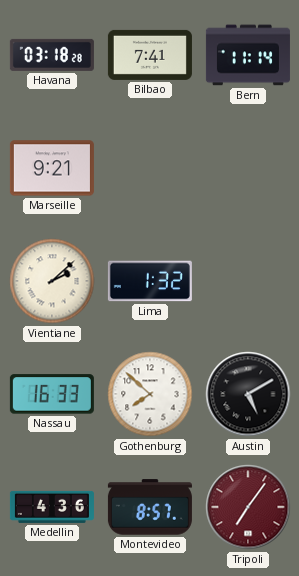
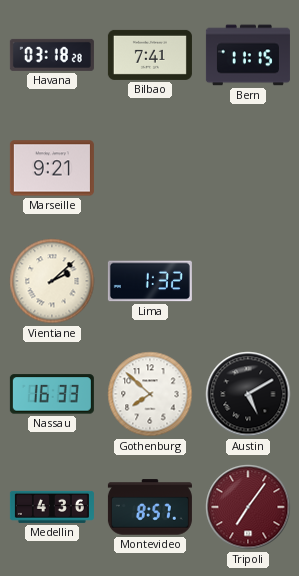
Bern: 11:14 -> 11:15
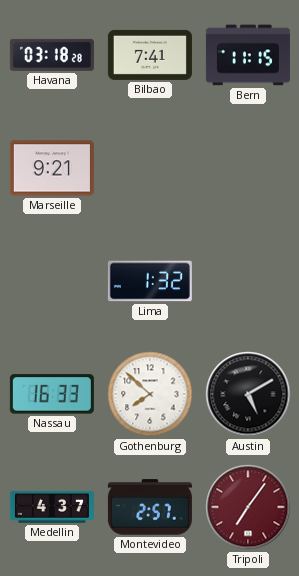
Vientiane: 2:08 -> none
Medellin: 4:36 -> 4:37
Montevideo: 8:57 -> 2:57
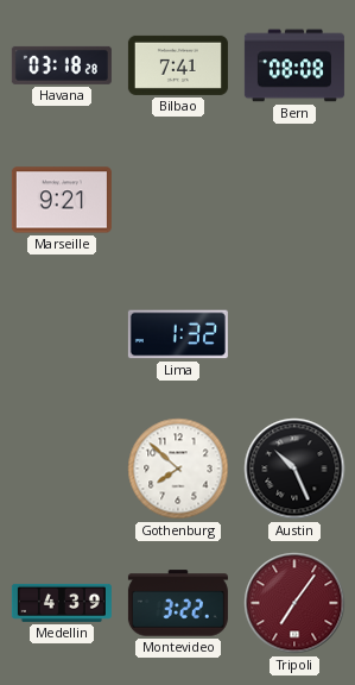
Bern: 11:15 -> 08:08
Nassau: 16:33 -> none
Austin: 5:10 -> 10:26
Medellin: 4:37 -> 4:39
Montevideo: 2:57 -> 3:22
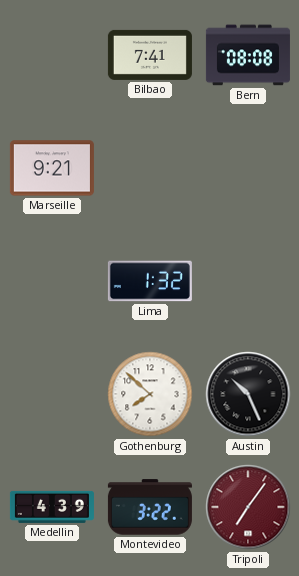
Havana: 03:18 -> none
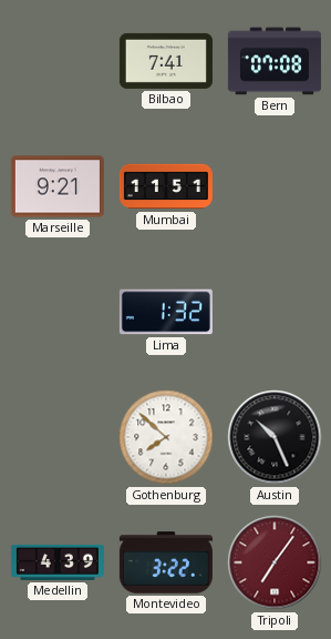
Bern: 08:08 -> 07:08
Mumbai: none -> 11:51
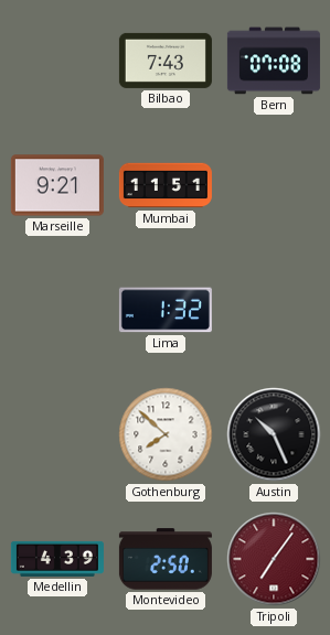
Bilbao: 7:41 -> 7:43
Montevideo: 3:22 -> 2:50
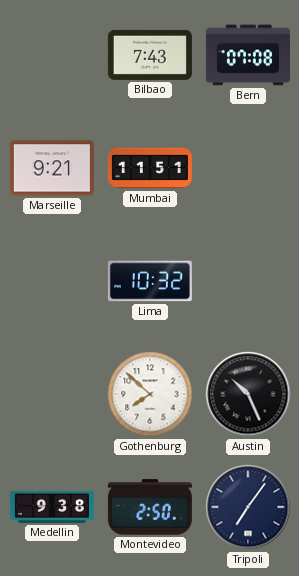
Lima: 1:32 -> 10:32
Medellin: 4:39 -> 9:38
Tripoli dial: burgundy -> navy
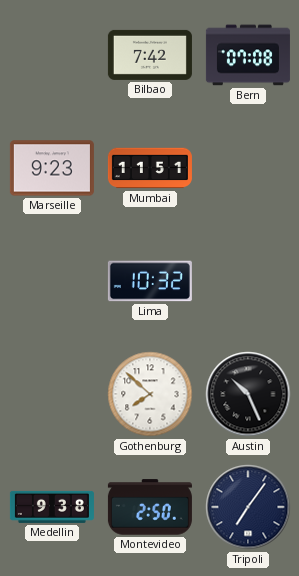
Bilbao: 7:43 -> 7:42
Marseille: 9:21 -> 9:23
